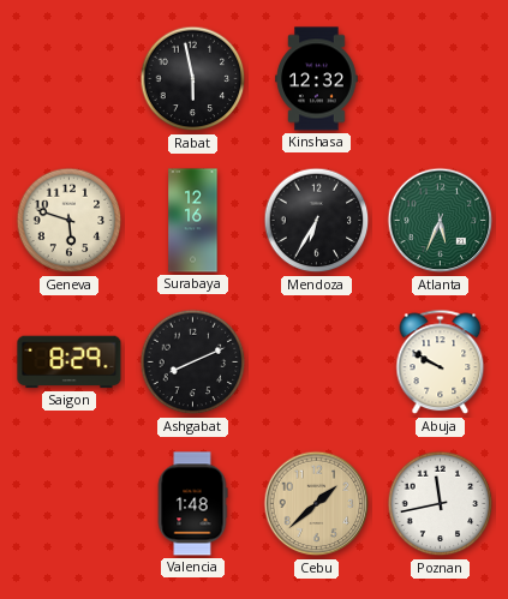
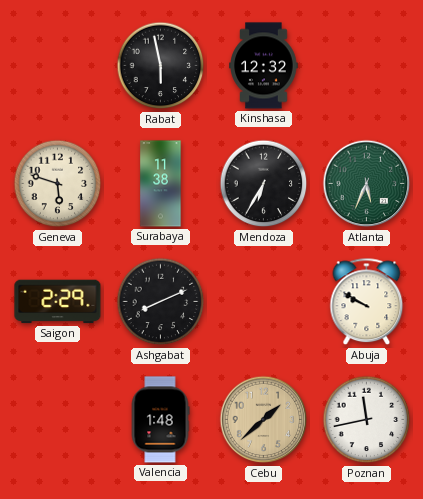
Surabaya: 12:16 -> 11:38
Saigon: 8:29 -> 2:29
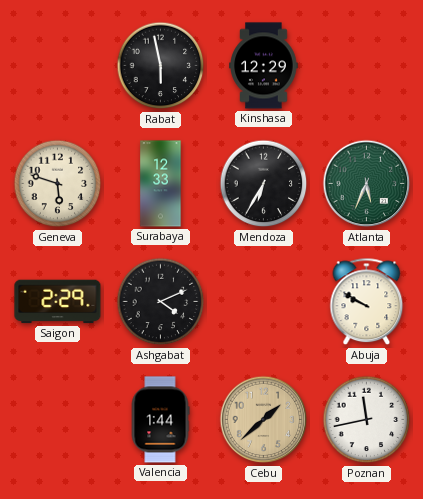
Kinshasa: 12:32 -> 12:29
Surabaya: 11:38 -> 12:33
Ashgabat: 8:11 -> 4:11
Valencia: 1:48 -> 1:44
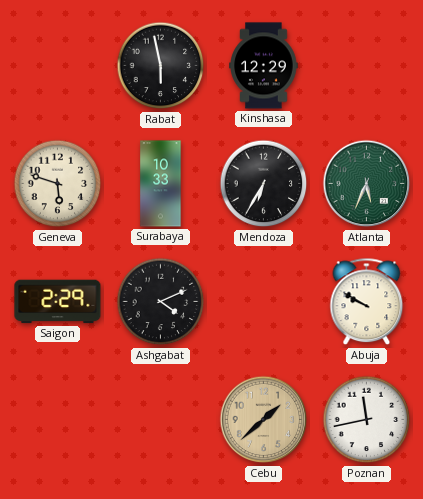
Surabaya: 12:33 -> 10:33
Valencia: 1:44 -> none
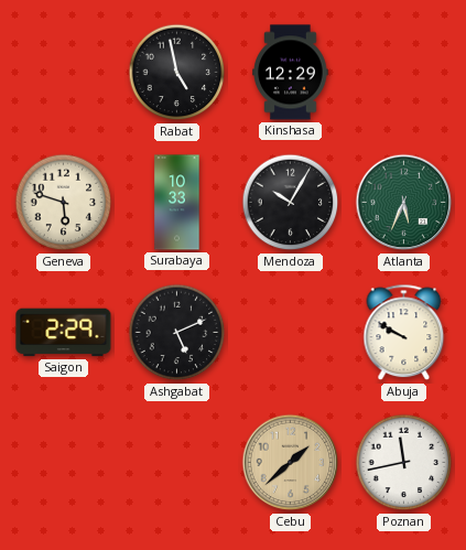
Rabat: 5:58 -> 4:58
Mendoza: 6:35 -> 10:05
Ashgabat: 4:11 -> 5:11
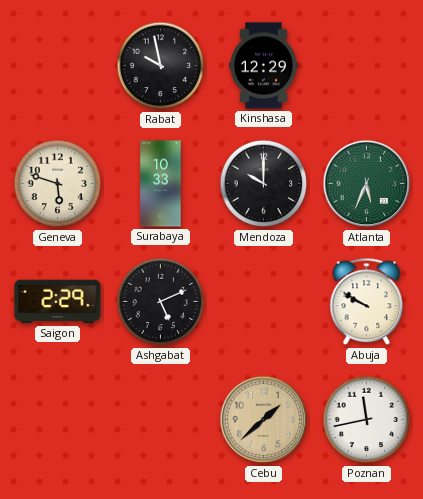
Rabat: 4:58 -> 9:58
Mendoza: 10:05 -> 10:00
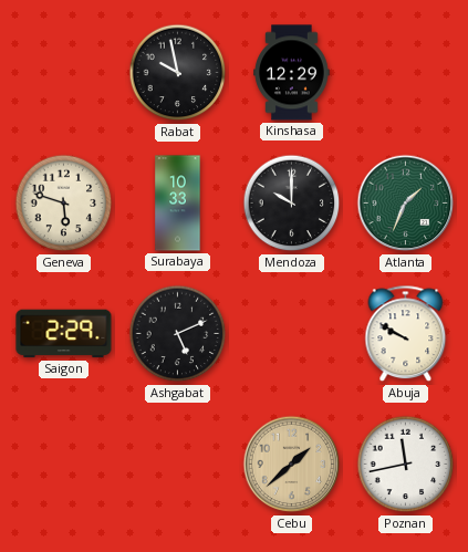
Atlanta: 5:34 -> 1:34
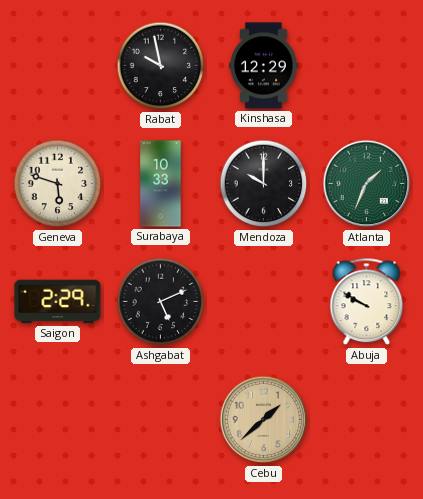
Poznan: 11:43 -> none
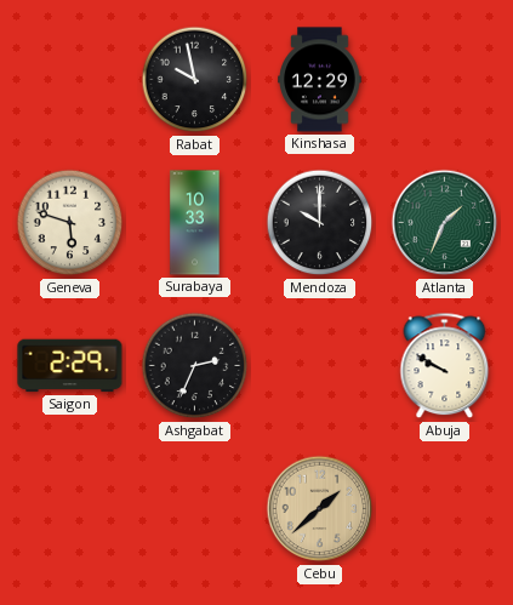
Ashgabat: 5:11 -> 2:34
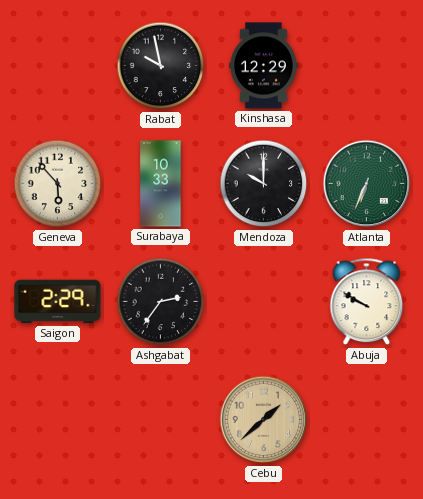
Geneva: 5:48 -> 5:53
Atlanta: 1:34 -> 6:34
Ashgabat: 2:34 -> 2:36
